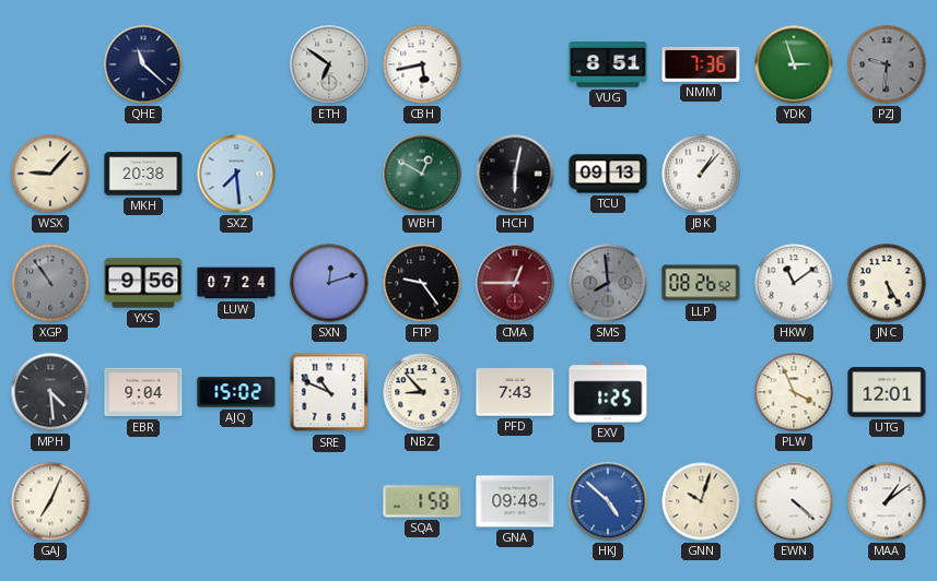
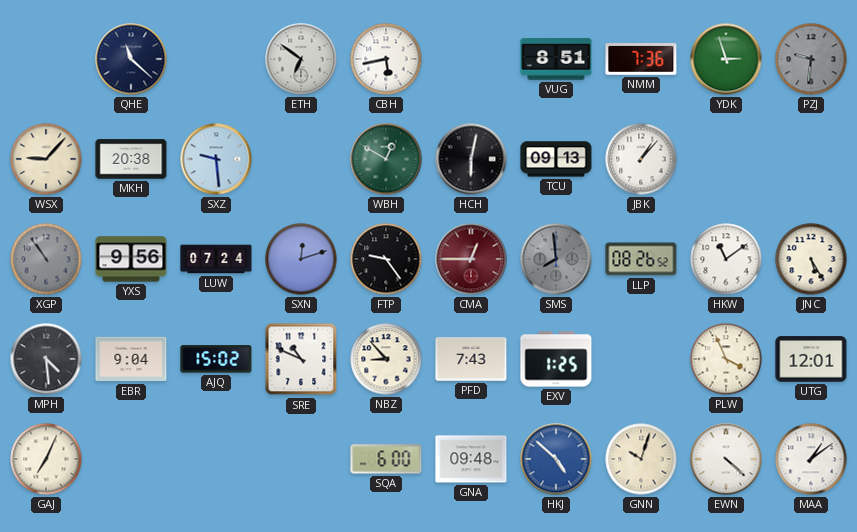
SXZ: 7:29 -> 9:29
SQA: 1:58 -> 6:00
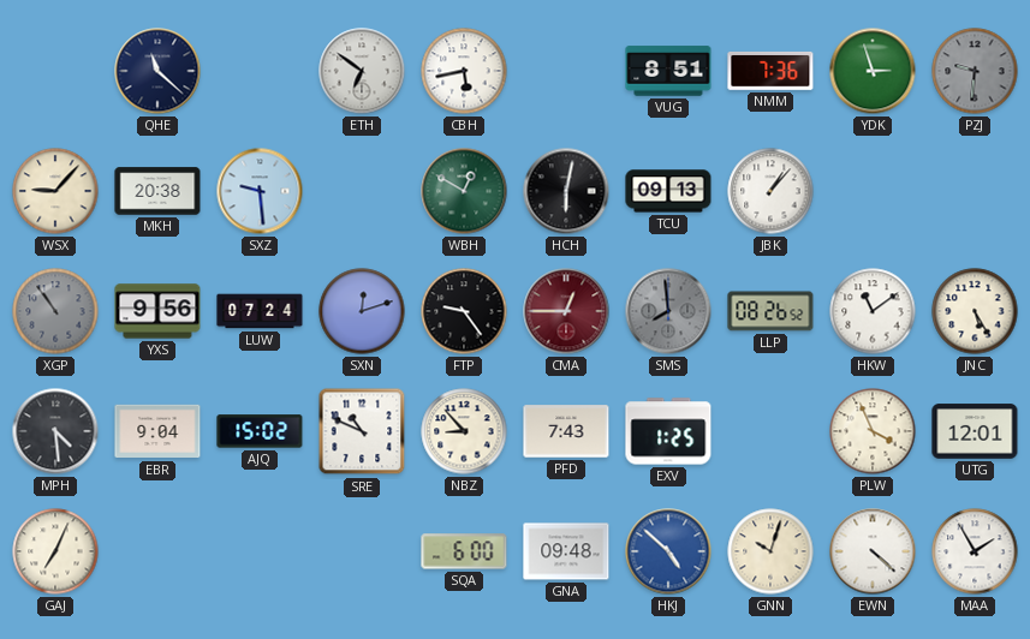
MAA: 1:09 -> 1:55
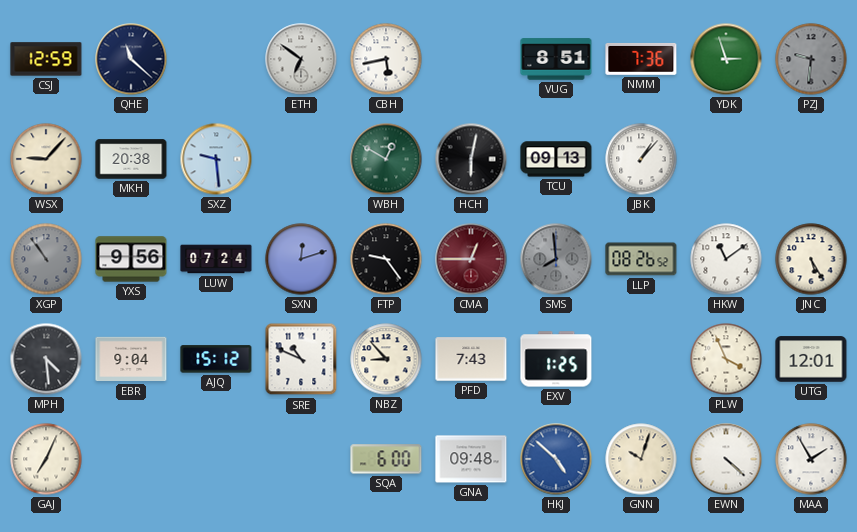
CSJ: none -> 12:59
AJQ: 15:02 -> 15:12
